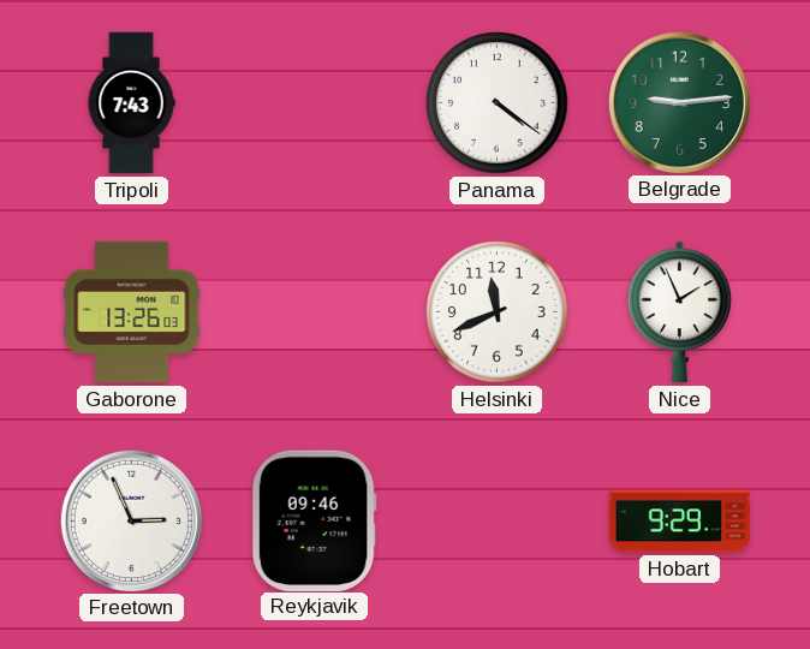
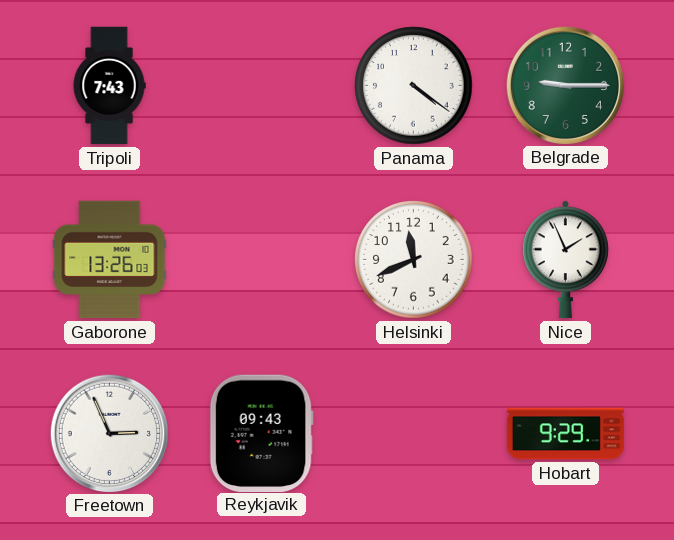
Belgrade: 9:14 -> 9:15
Reykjavik: 09:46 -> 09:43
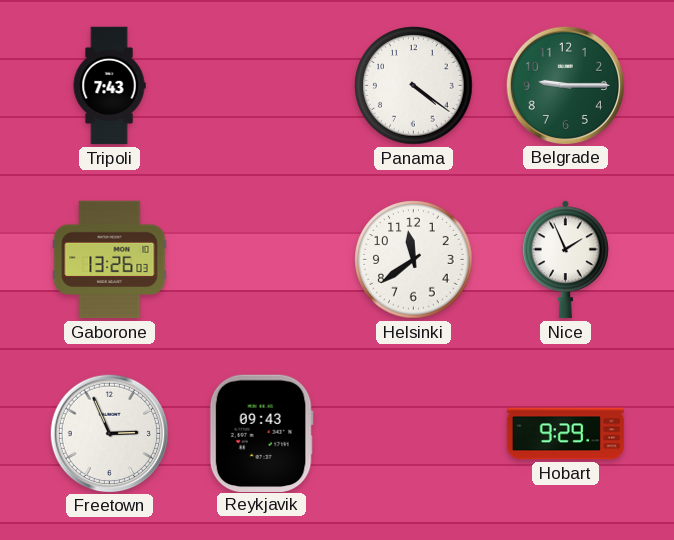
Helsinki: 11:41 -> 11:39
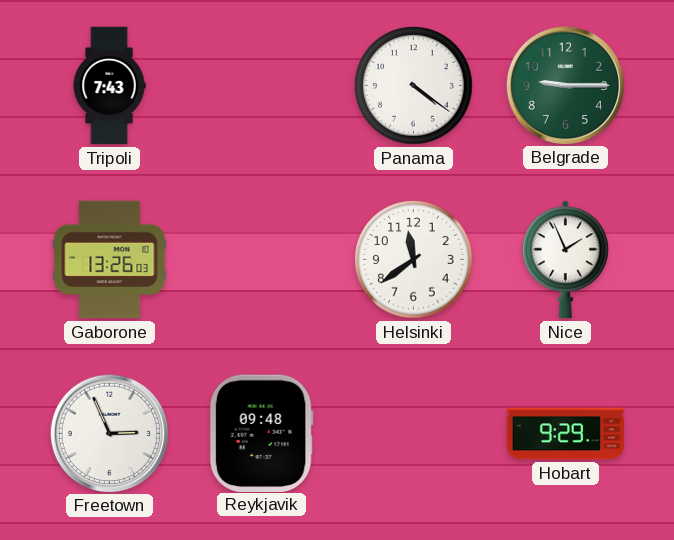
Reykjavik: 09:43 -> 09:48
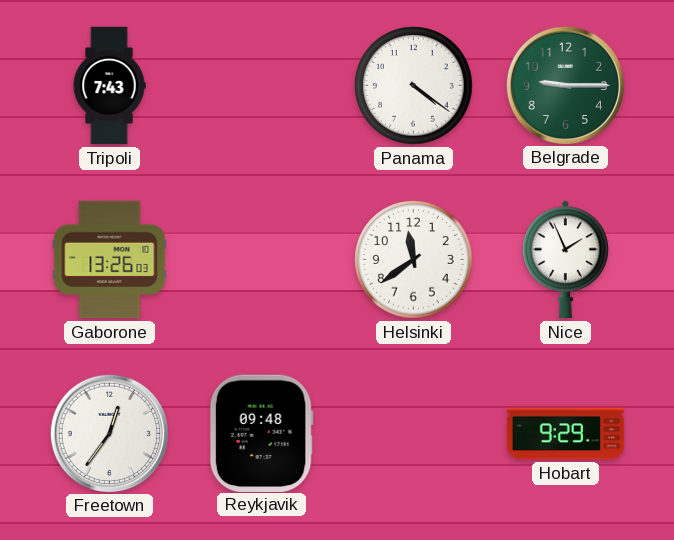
Freetown: 2:56 -> 12:36
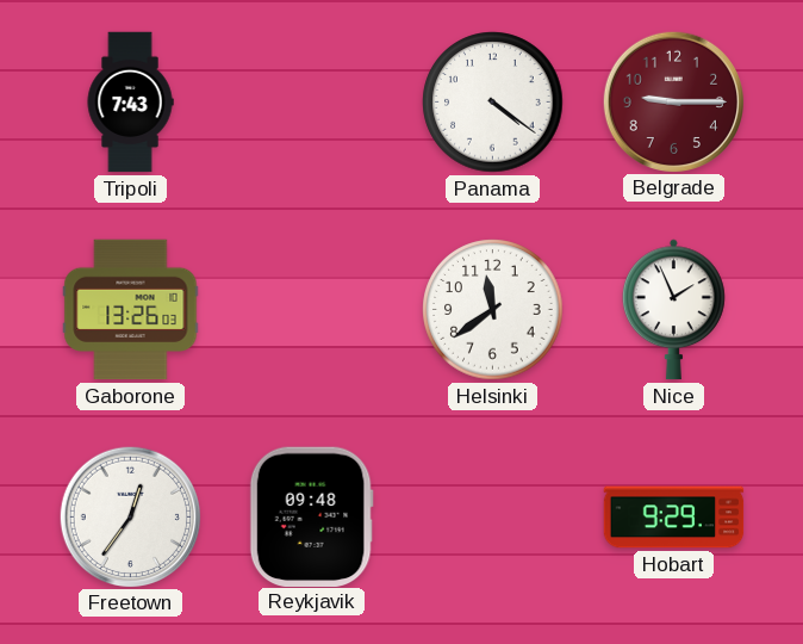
Belgrade dial: green -> burgundy
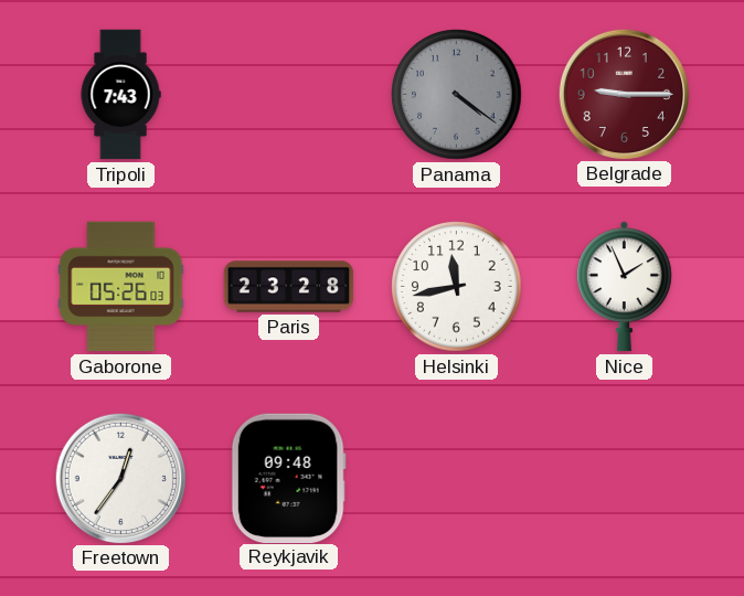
Panama dial: white -> grey
Gaborone: 13:26 -> 05:26
Paris: none -> 23:28
Helsinki: 11:39 -> 11:43
Hobart: 9:29 -> none
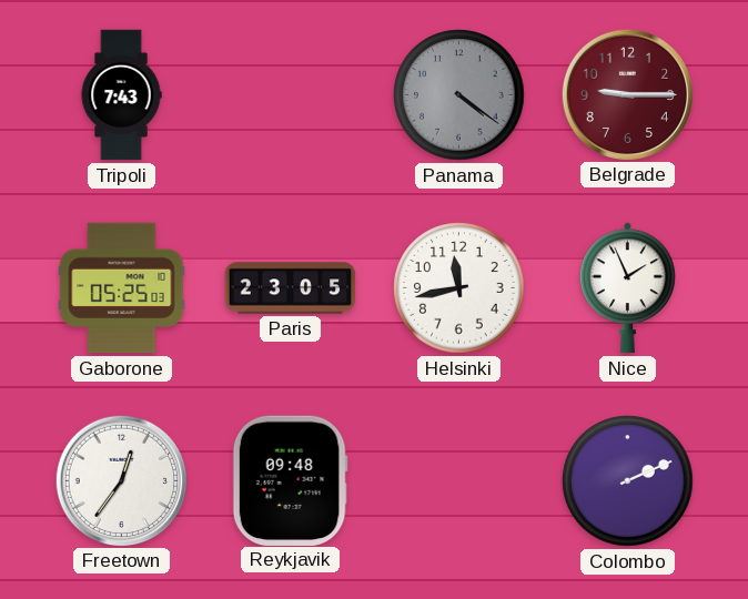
Gaborone: 05:26 -> 05:25
Paris: 23:28 -> 23:05
Colombo: none -> 2:11
